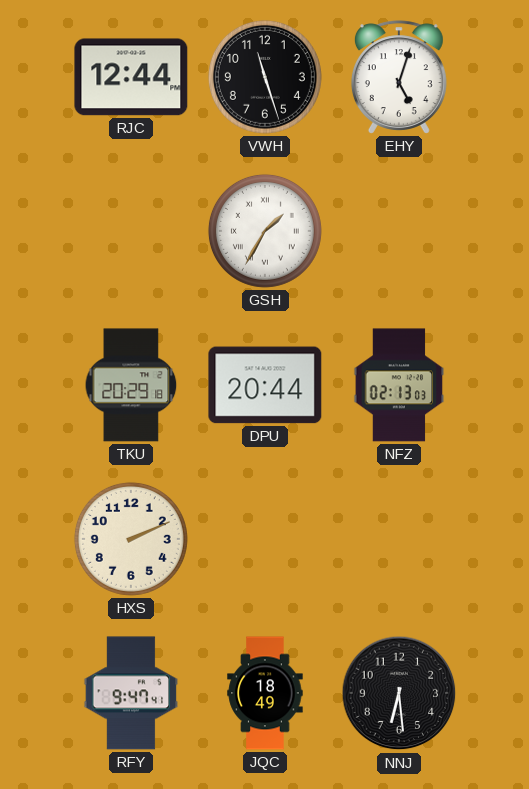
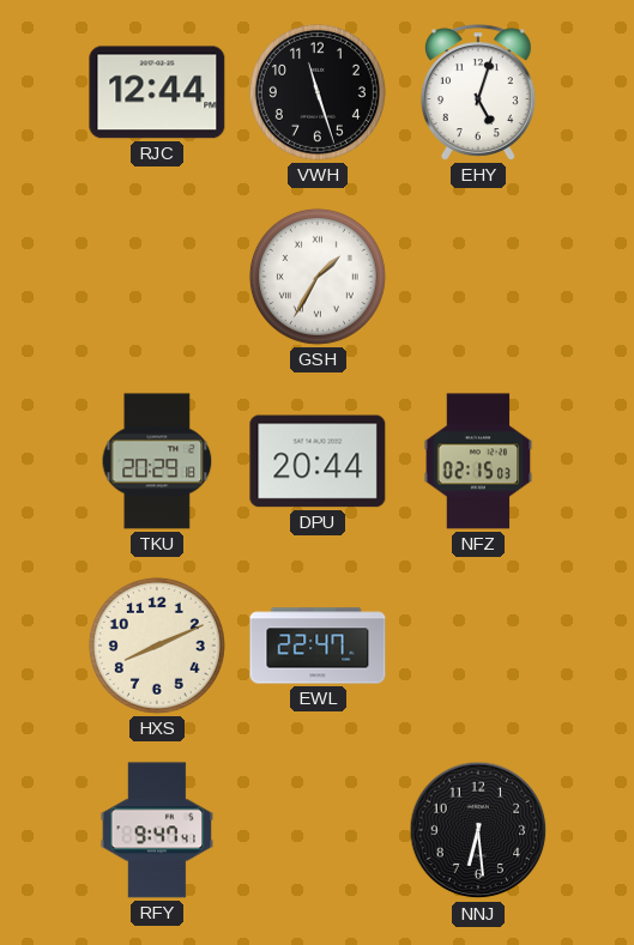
NFZ: 02:13 -> 02:15
HXS: 2:11 -> 8:11
EWL: none -> 22:47
JQC: 18:49 -> none
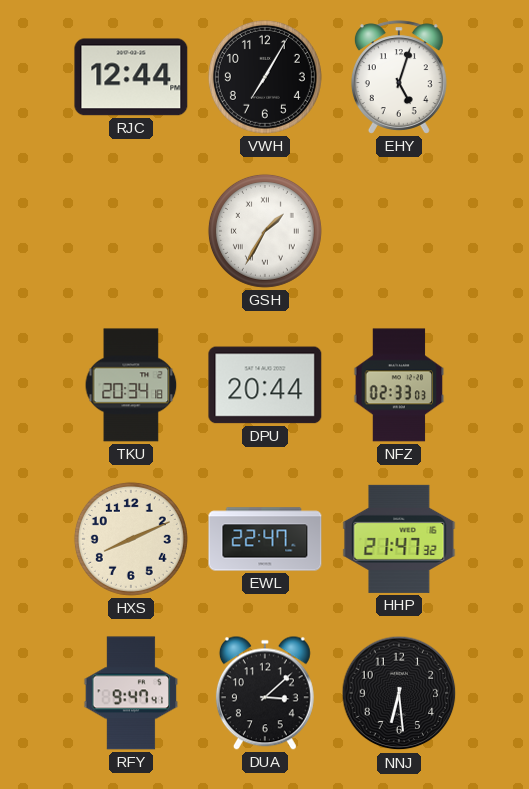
VWH: 11:27 -> 7:05
TKU: 20:29 -> 20:34
NFZ: 02:15 -> 02:33
HHP: none -> 21:47
DUA: none -> 3:08
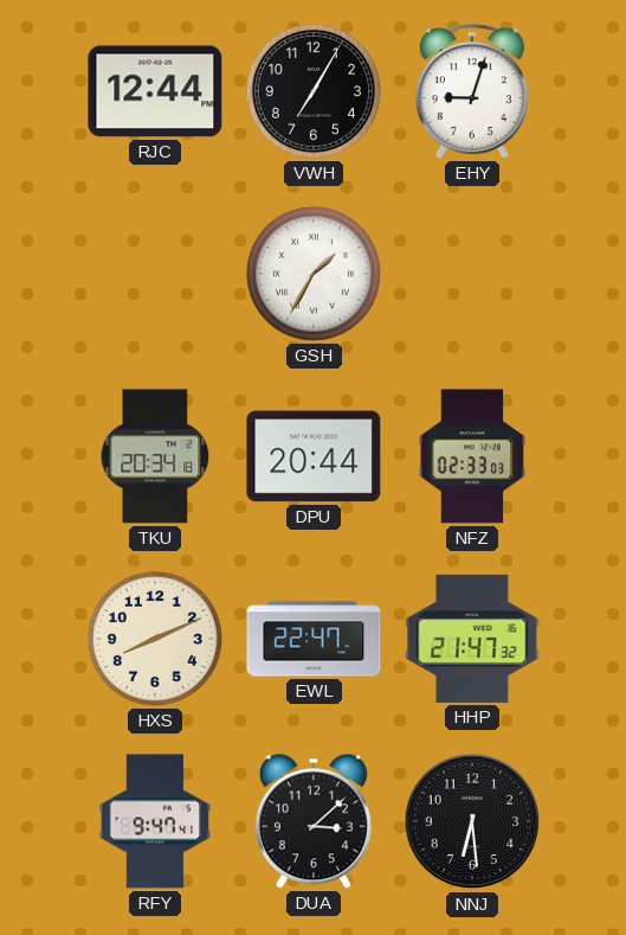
EHY: 5:03 -> 9:03
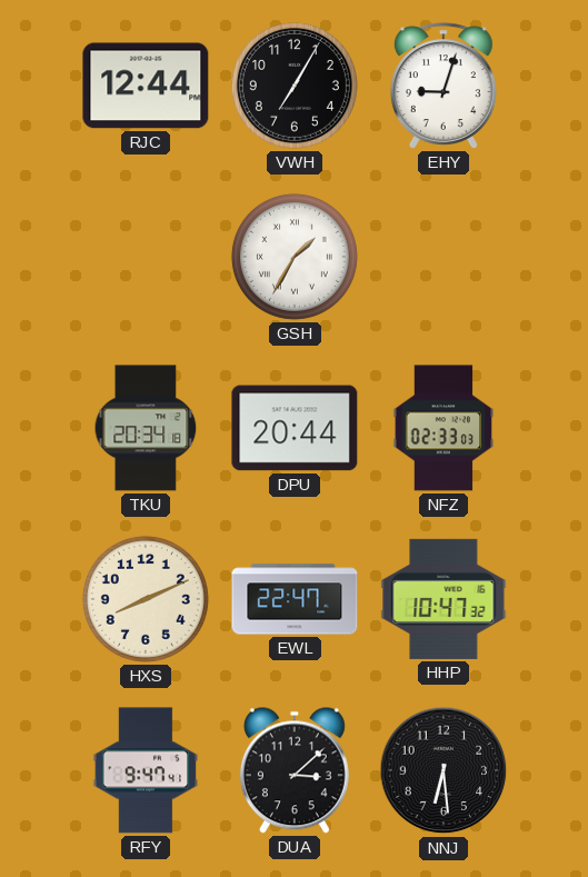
HHP: 21:47 -> 10:47
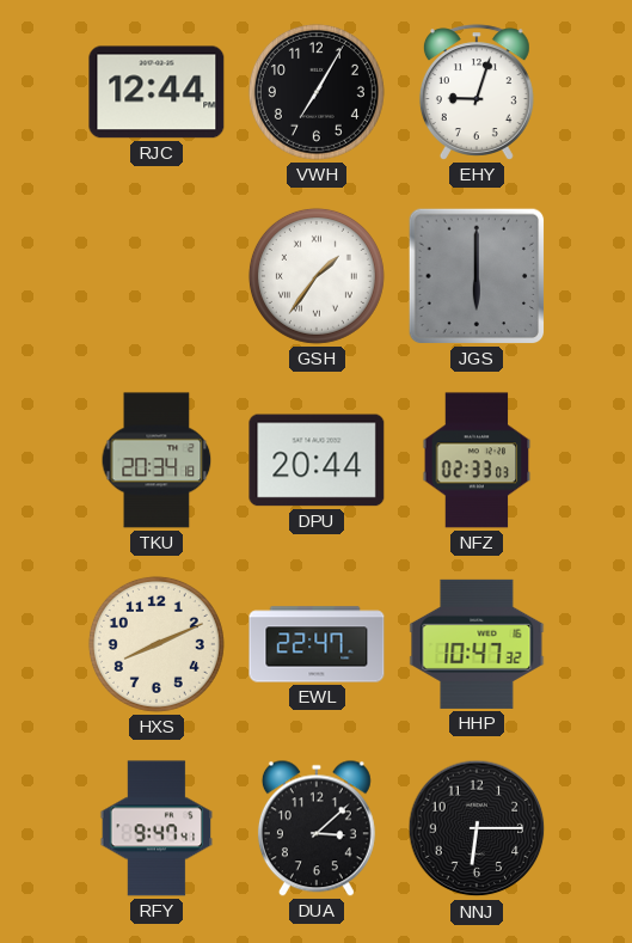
GSH: 1:35 -> 1:36
JGS: none -> 6:00
NNJ: 6:29 -> 6:15
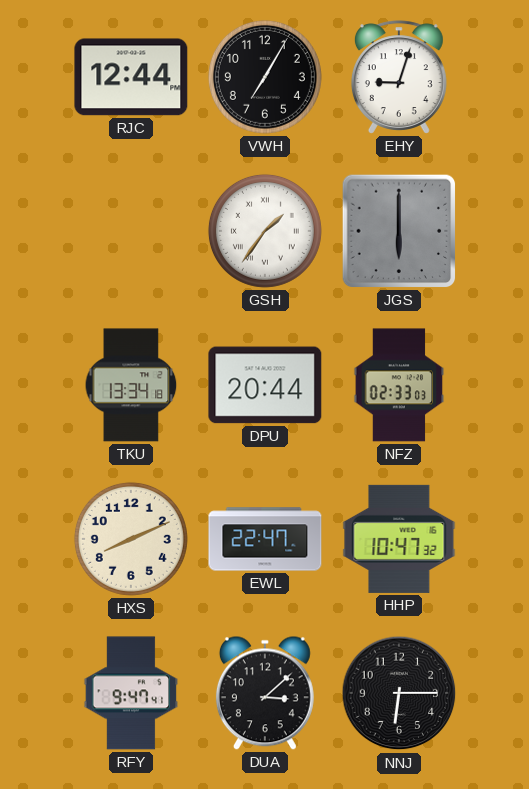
TKU: 20:34 -> 13:34
